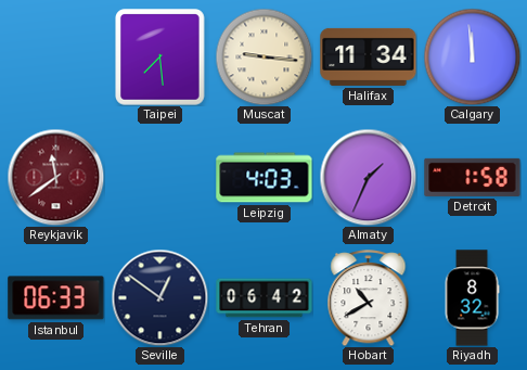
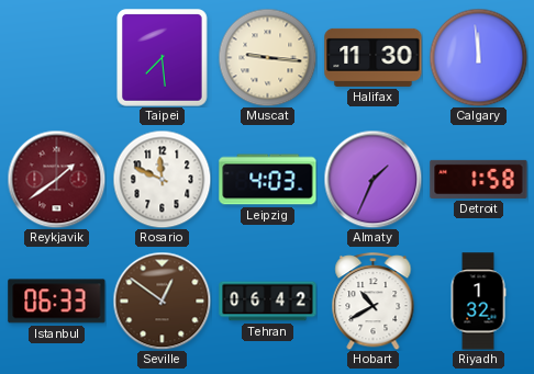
Halifax: 11:34 -> 11:30
Reykjavik: 11:39 -> 1:39
Rosario: none -> 11:49
Seville dial: navy -> brown
Riyadh: 8:32 -> 1:32
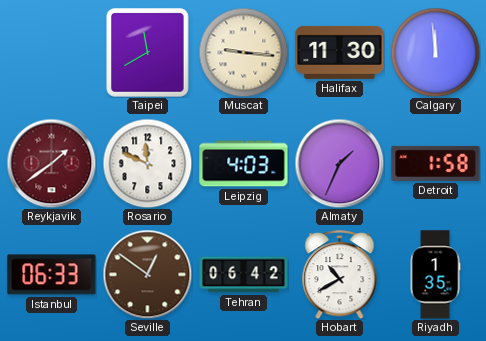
Taipei: 7:29 -> 11:40
Riyadh: 1:32 -> 1:35
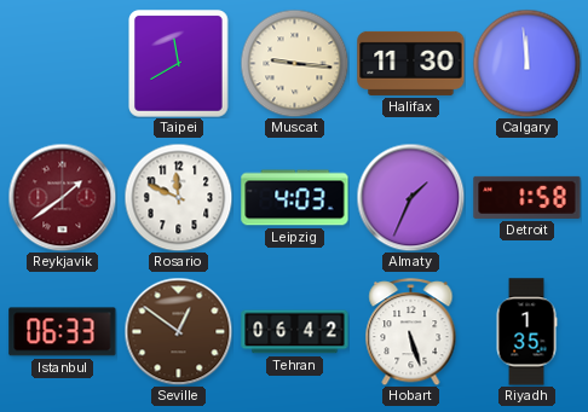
Hobart: 10:40 -> 5:27
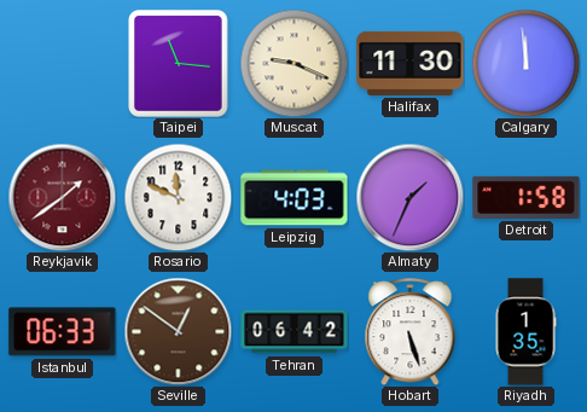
Taipei: 11:40 -> 11:16
Muscat: 9:16 -> 9:19
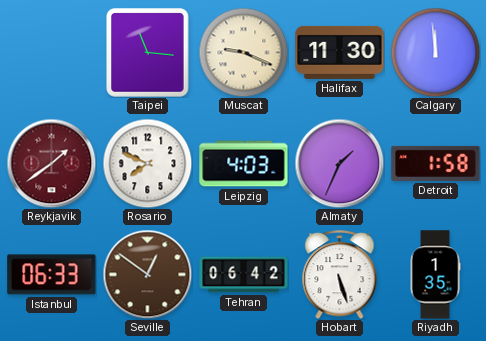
Rosario: 11:49 -> 7:49
